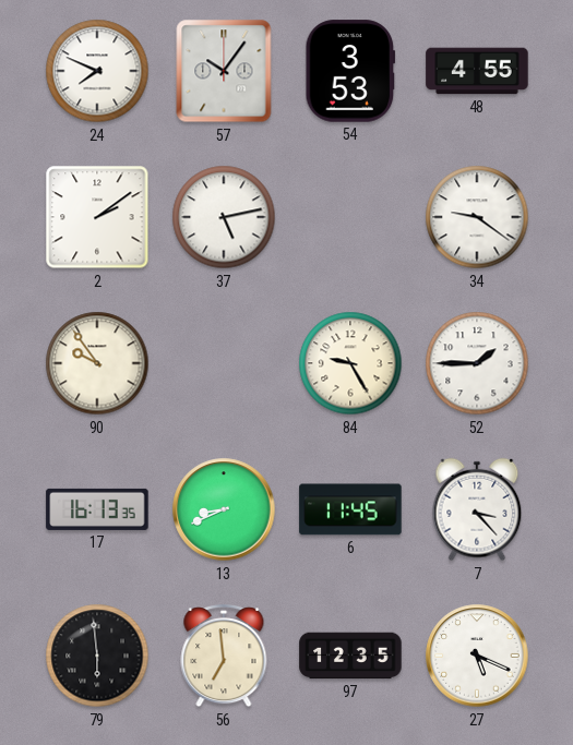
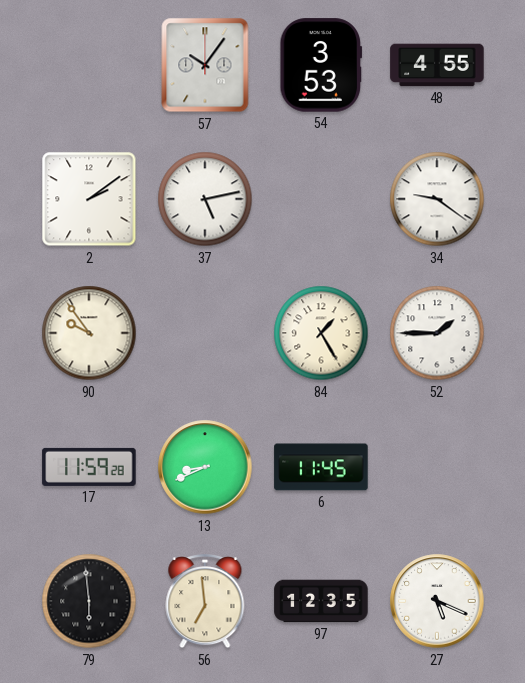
24: 7:49 -> none
84: 9:25 -> 1:25
17: 16:13 -> 11:59
7: 3:23 -> none
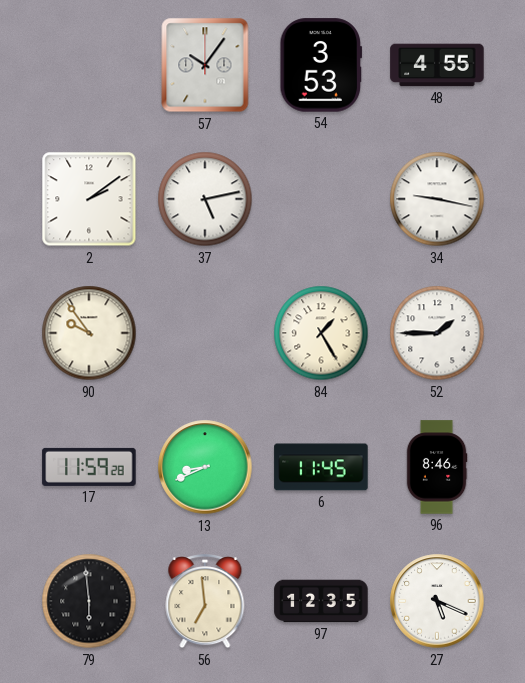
34: 9:21 -> 9:17
96: none -> 8:46
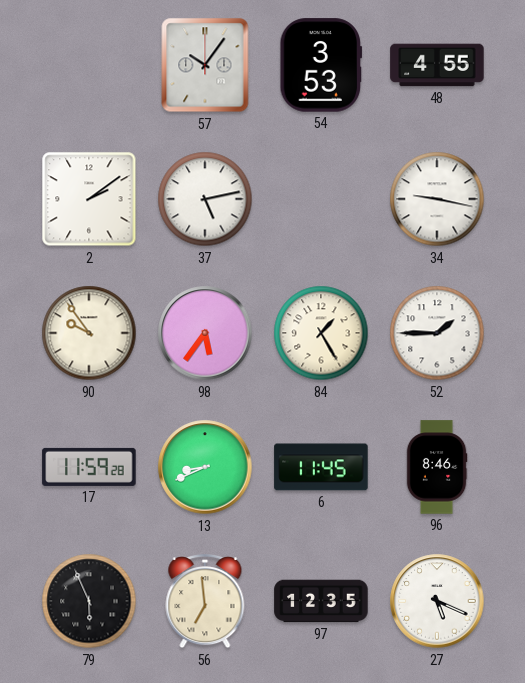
98: none -> 5:36
79: 5:59 -> 5:56
